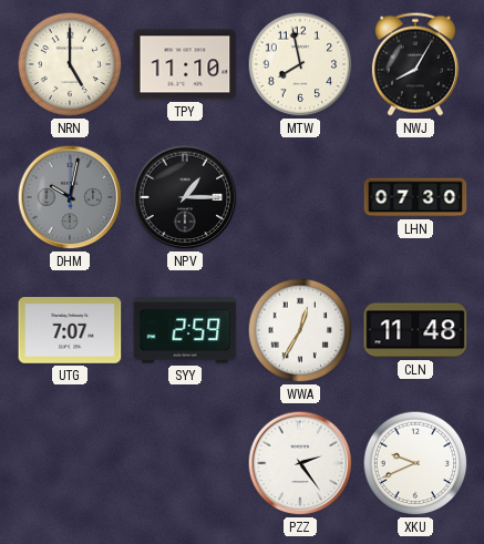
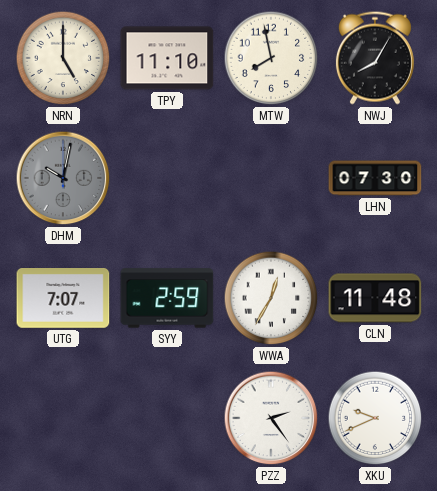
NPV: 1:15 -> none
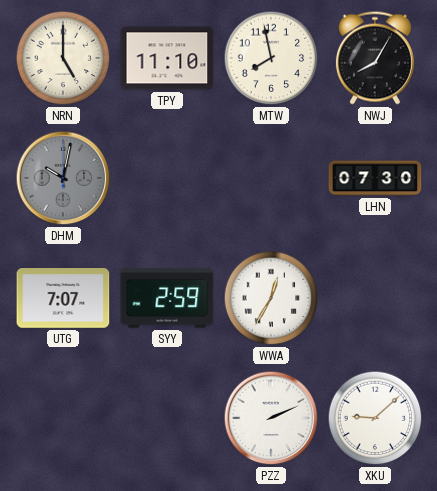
CLN: 11:48 -> none
PZZ: 2:24 -> 2:11
XKU: 9:41 -> 9:08
